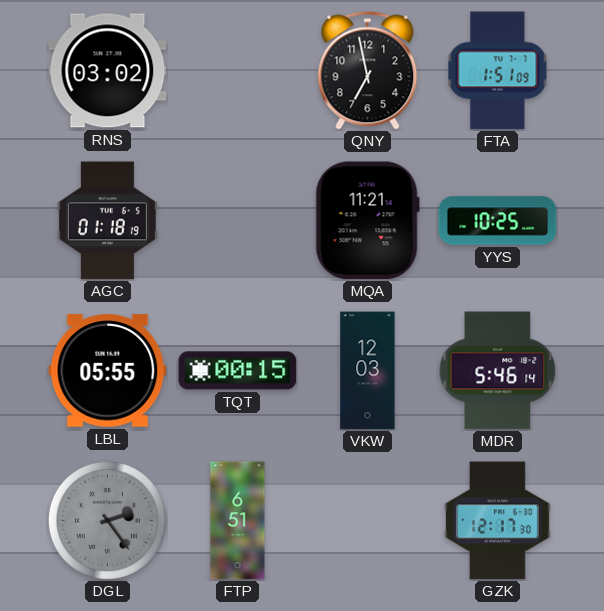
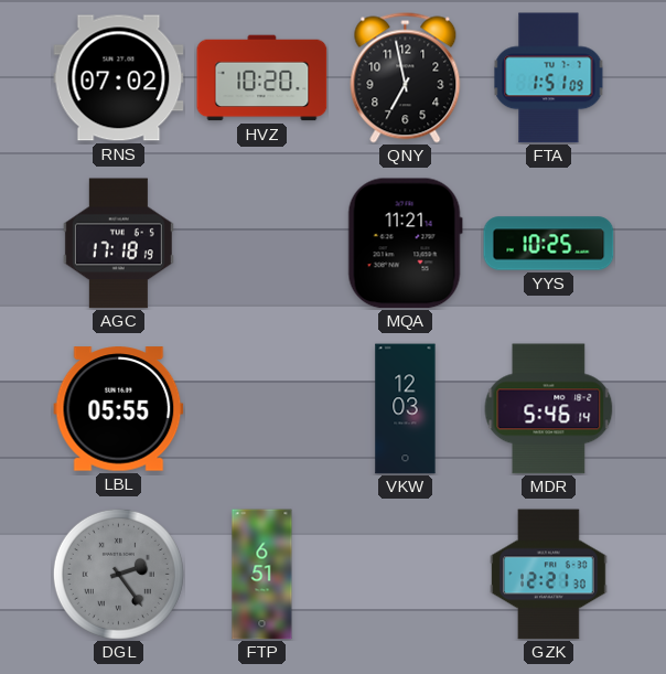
RNS: 03:02 -> 07:02
HVZ: none -> 10:20
AGC: 01:18 -> 17:18
TQT: 00:15 -> none
GZK: 12:17 -> 12:21
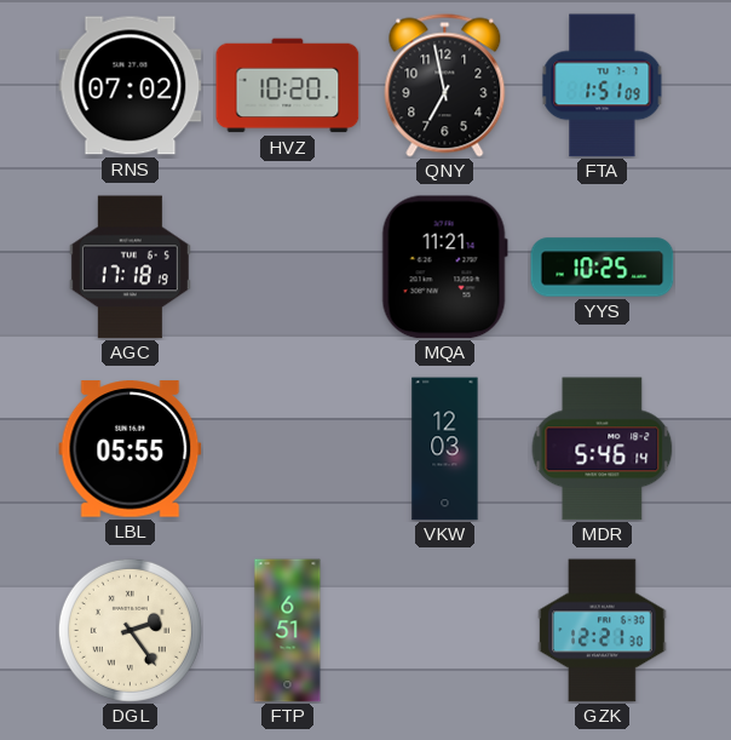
DGL dial: grey -> cream
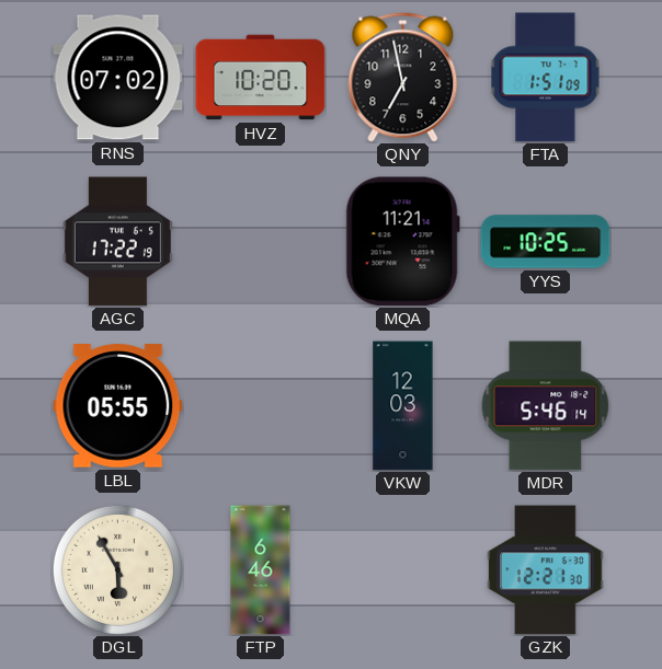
AGC: 17:18 -> 17:22
DGL: 2:24 -> 5:55
FTP: 6:51 -> 6:46
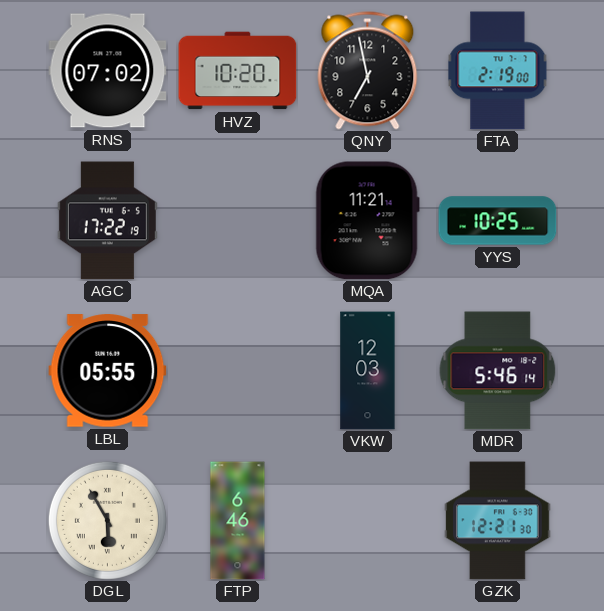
FTA: 1:51 -> 2:19
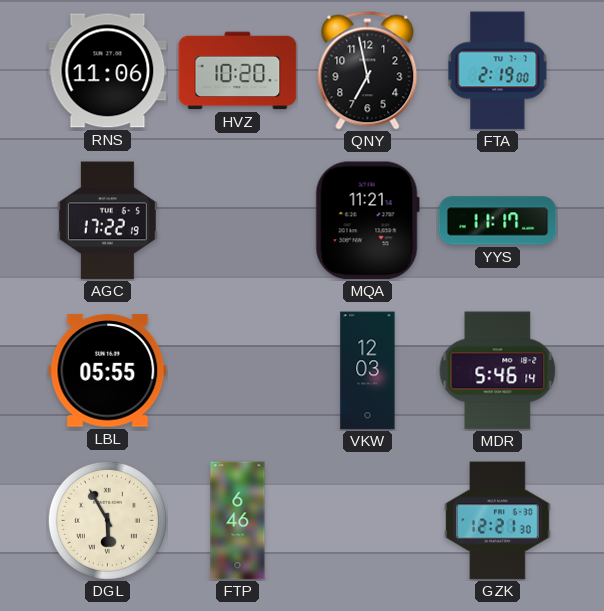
RNS: 07:02 -> 11:06
YYS: 10:25 -> 11:17
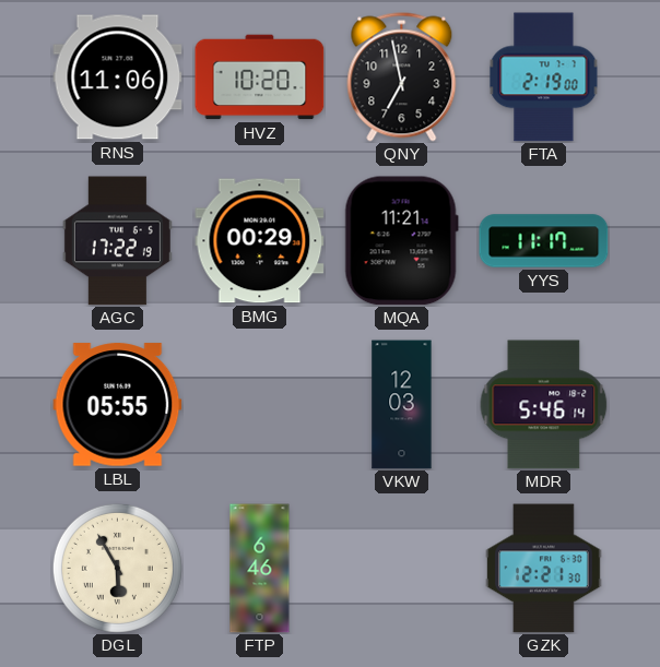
BMG: none -> 00:29
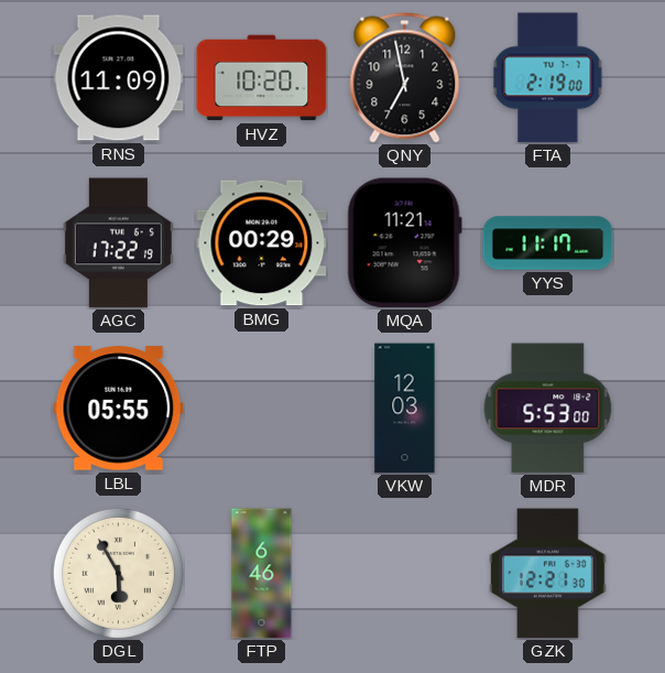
RNS: 11:06 -> 11:09
MDR: 5:46 -> 5:53
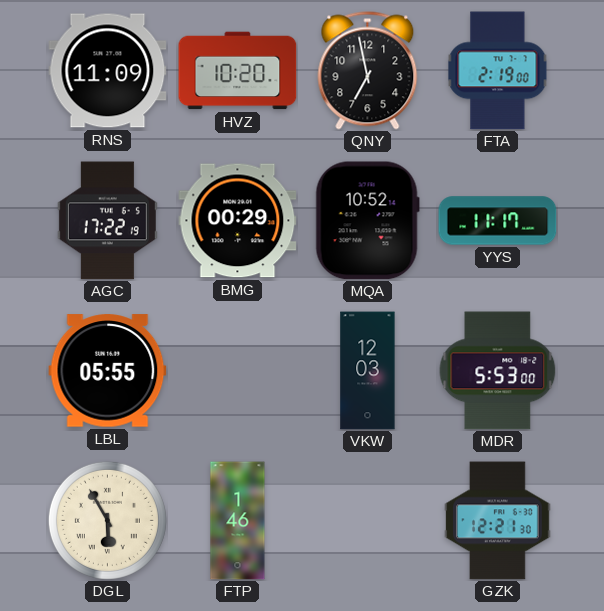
MQA: 11:21 -> 10:52
FTP: 6:46 -> 1:46
